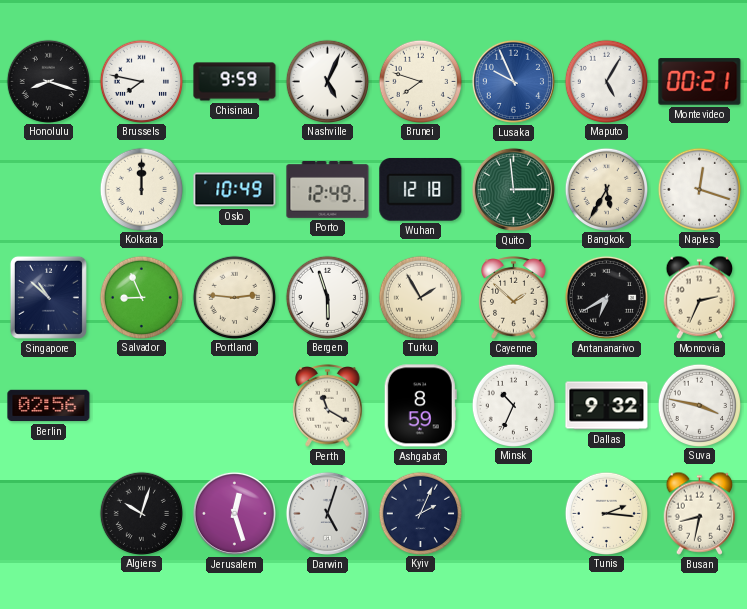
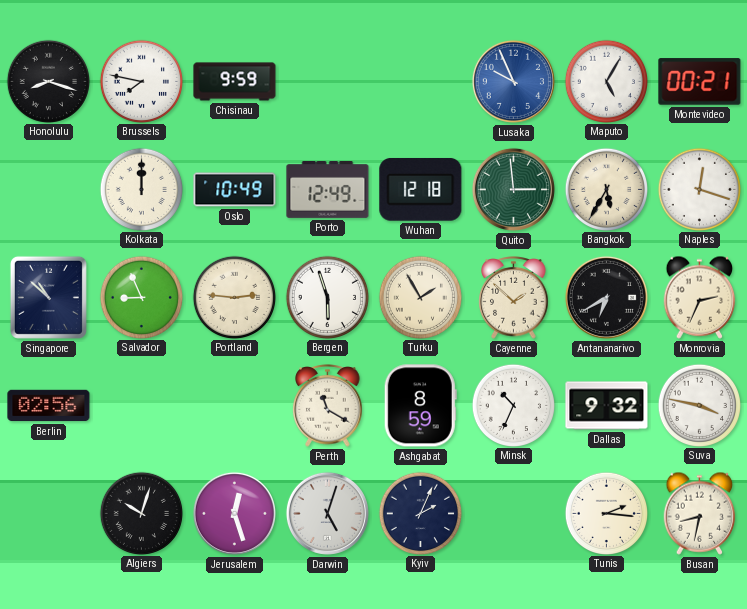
Nashville: 5:04 -> none
Brunei: 7:48 -> none
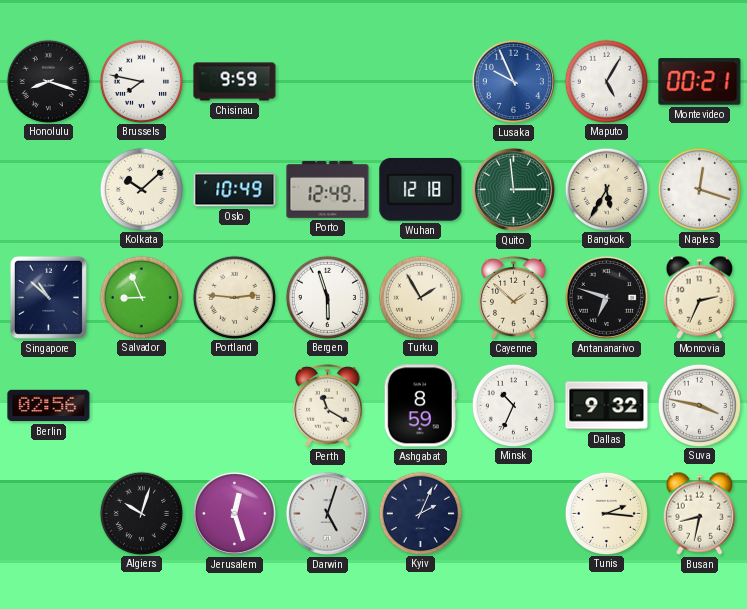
Kolkata: 12:00 -> 10:08
Antananarivo: 6:40 -> 6:48
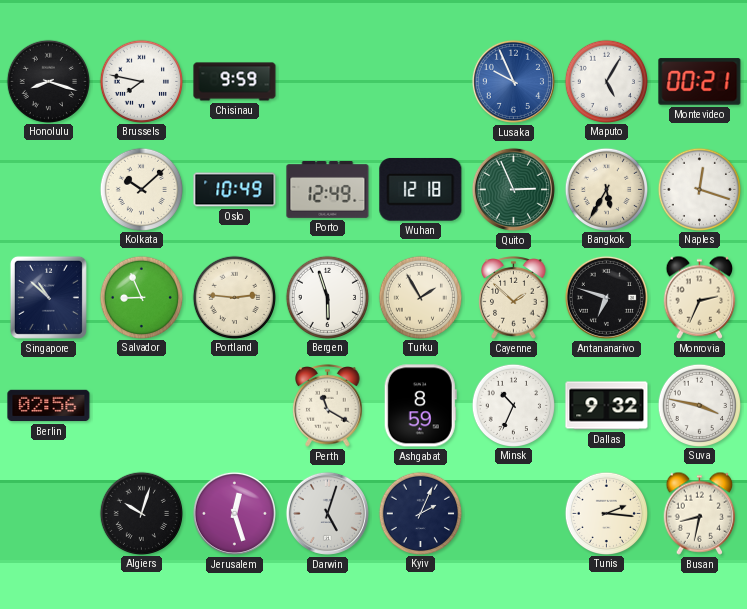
Quito: 2:59 -> 2:56
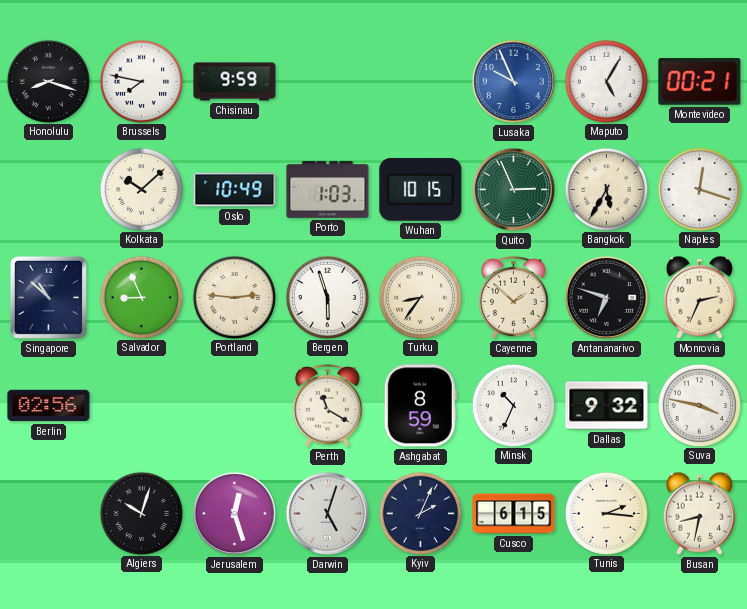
Porto: 12:49 -> 1:03
Wuhan: 12:18 -> 10:15
Turku: 1:55 -> 8:36
Cusco: none -> 6:15
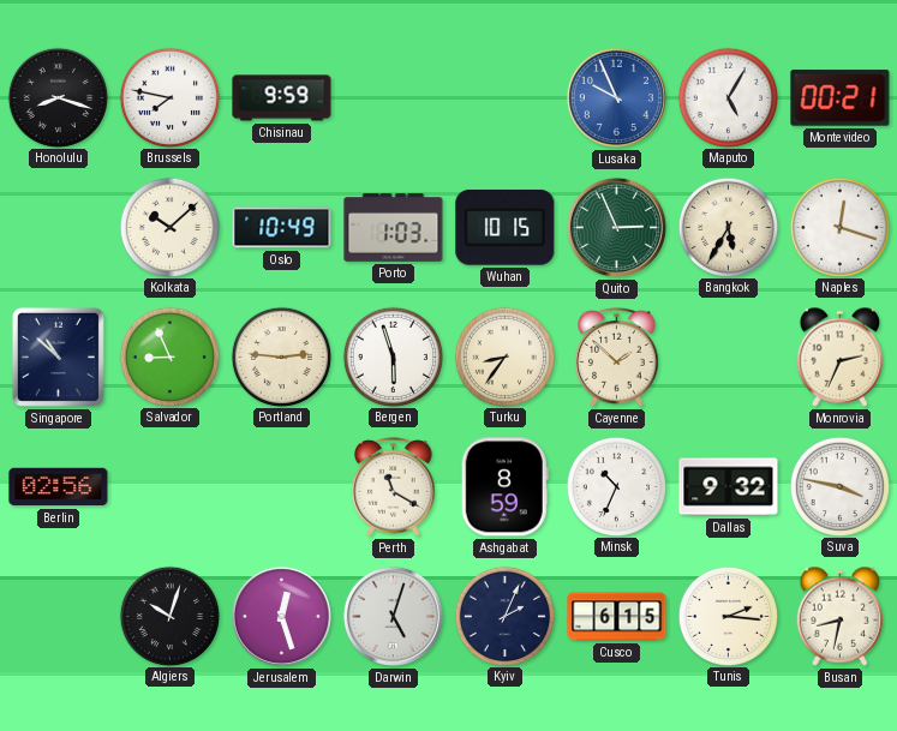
Antananarivo: 6:48 -> none
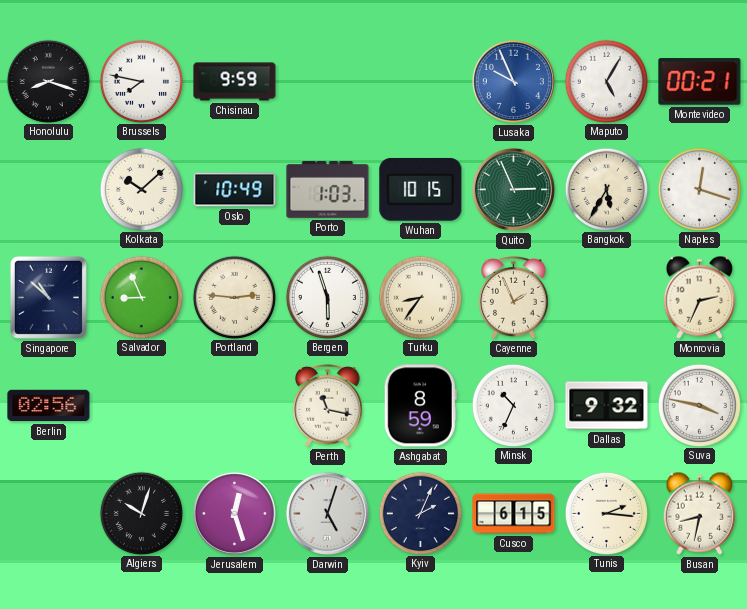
Cayenne: 1:52 -> 1:56
Perth: 11:20 -> 11:17
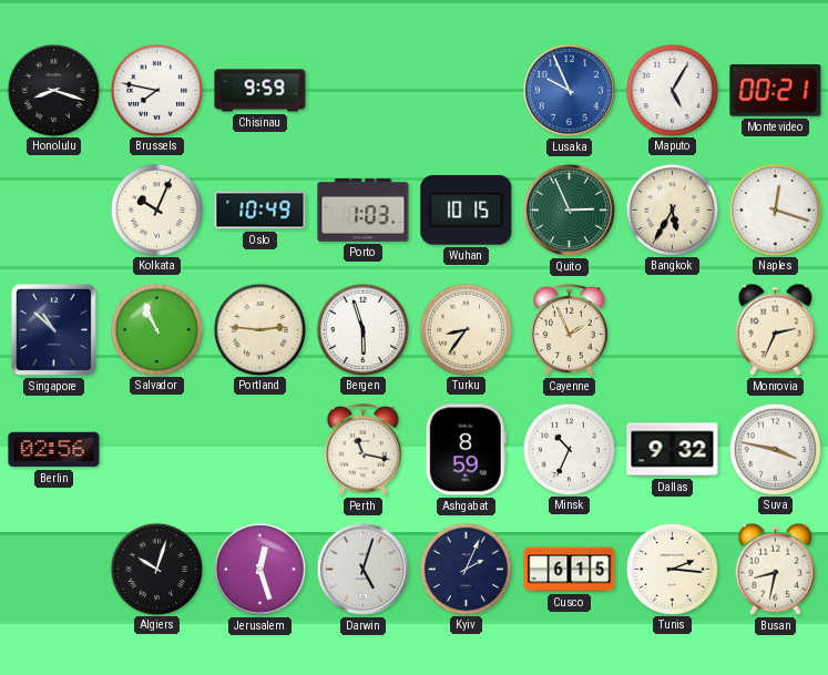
Kolkata: 10:08 -> 10:04
Salvador: 8:56 -> 10:56
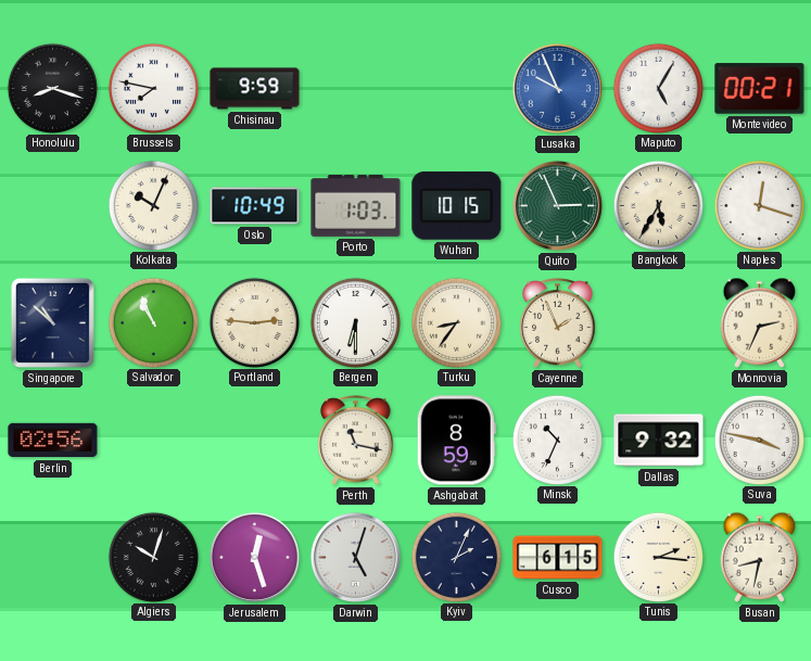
Bergen: 5:57 -> 6:30
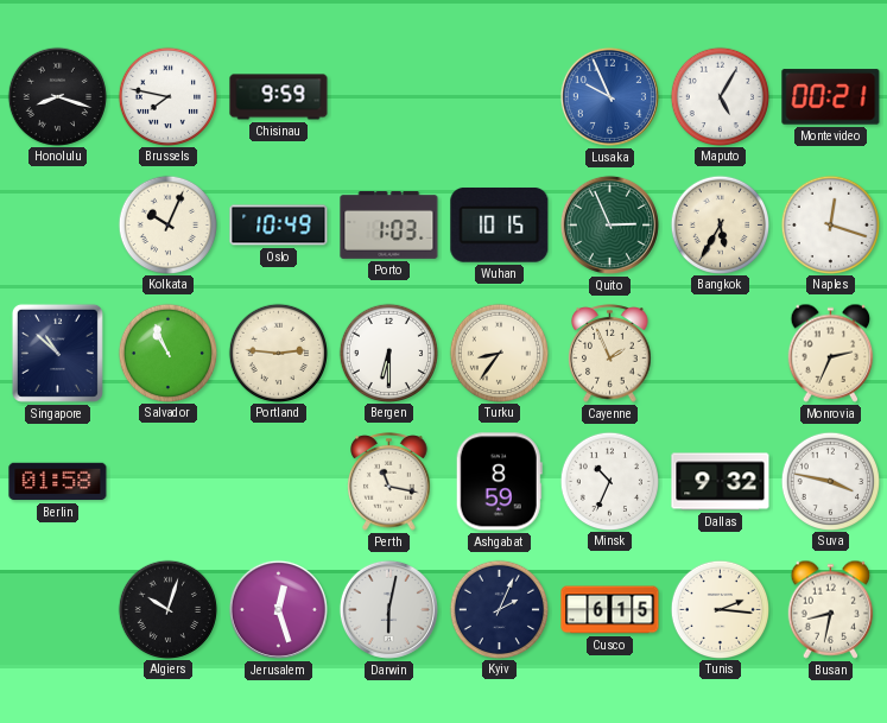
Berlin: 02:56 -> 01:58
Darwin: 5:03 -> 6:02
